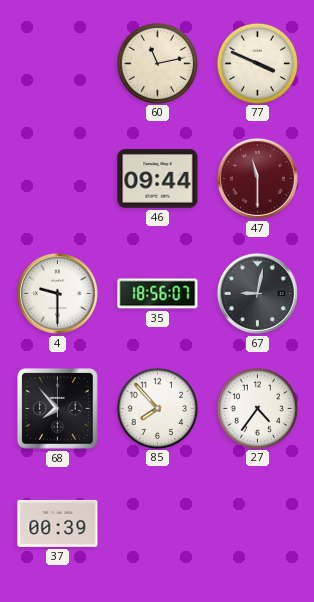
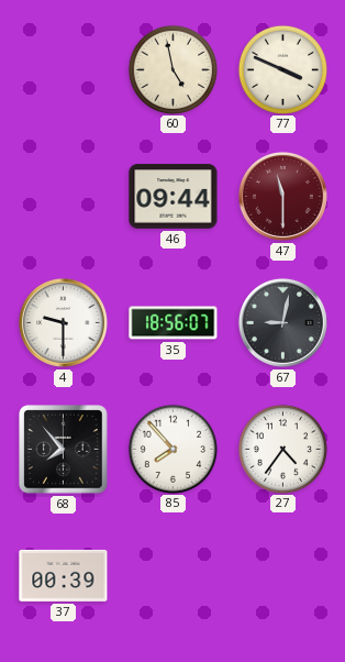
60: 11:13 -> 4:58
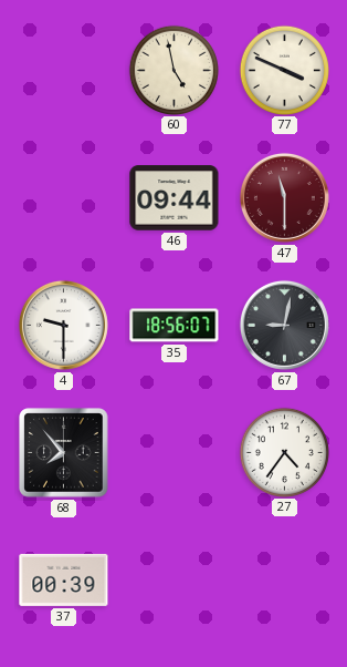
85: 7:53 -> none
